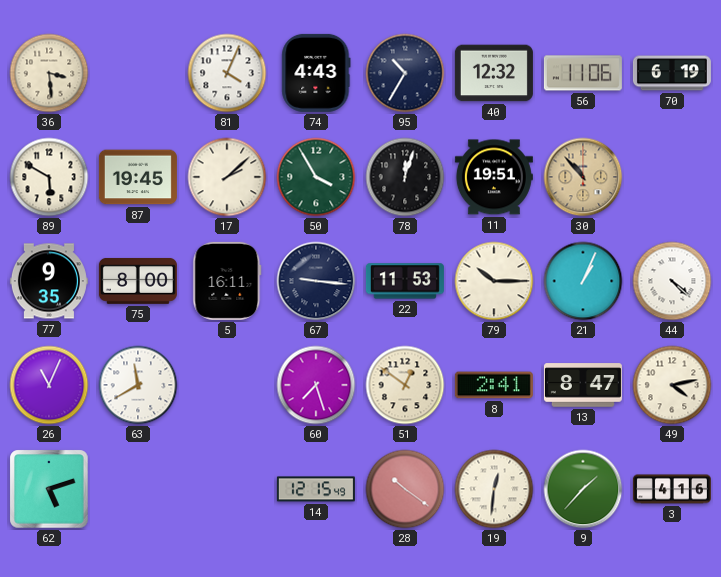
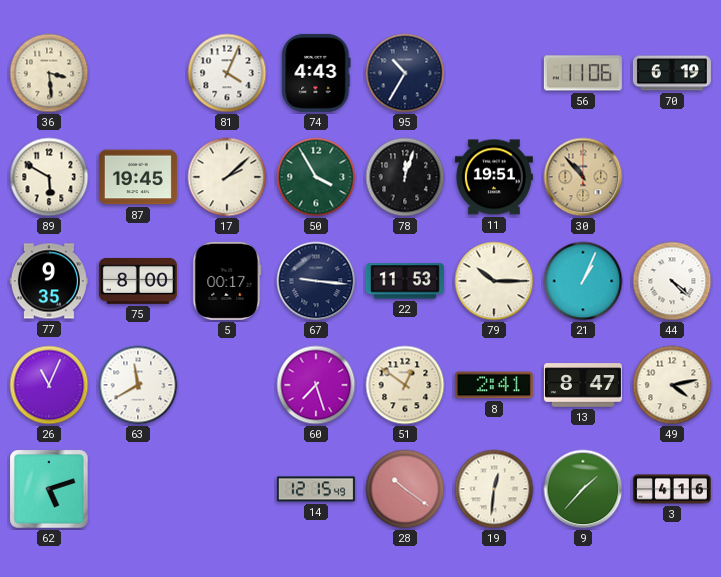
40: 12:32 -> none
5: 16:11 -> 00:17
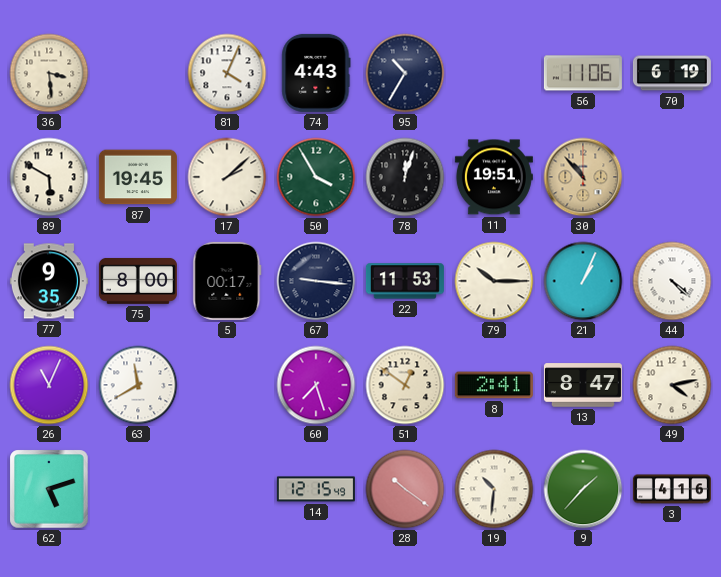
19: 12:31 -> 10:31
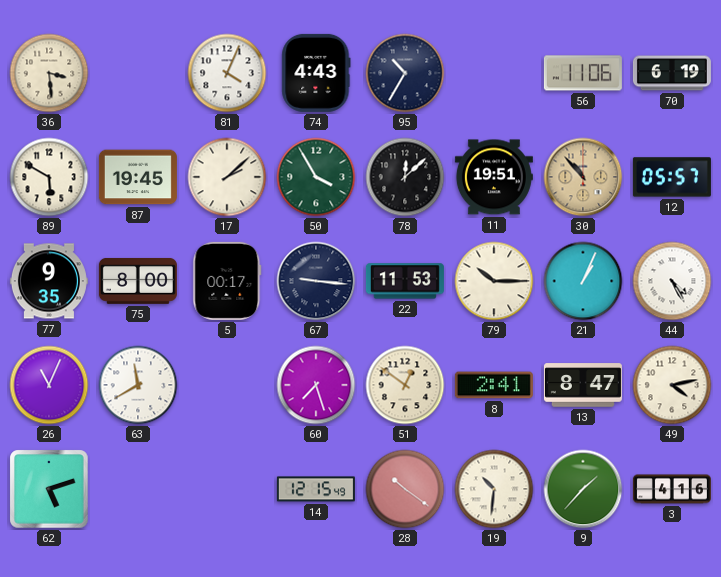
78: 12:03 -> 12:08
12: none -> 05:57
44: 4:22 -> 4:25
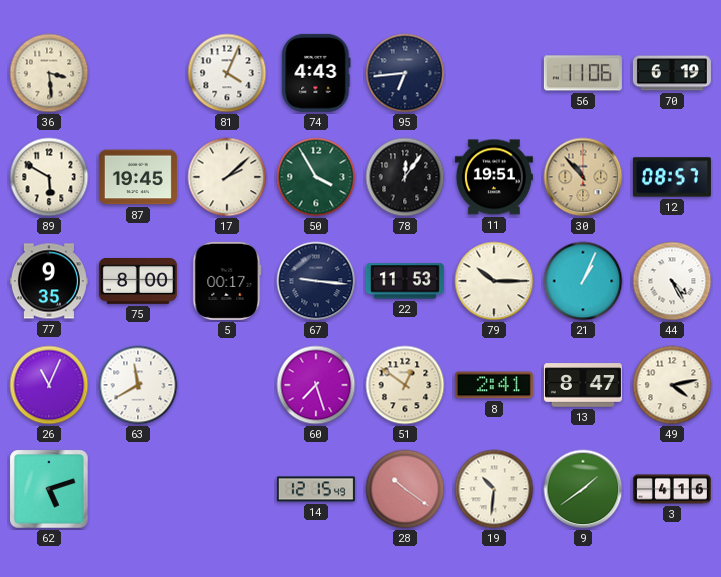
95: 10:35 -> 6:44
78: 12:08 -> 12:06
12: 05:57 -> 08:57
9: 1:37 -> 1:39
